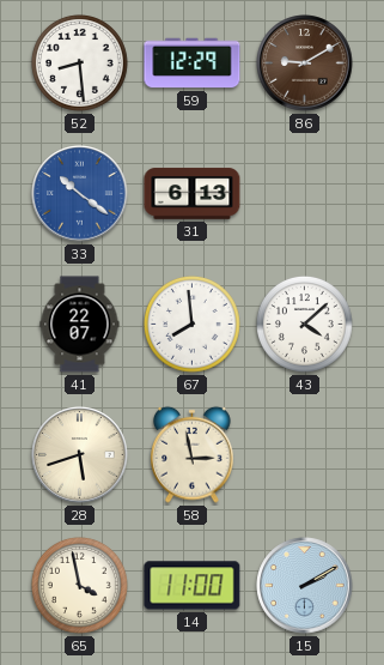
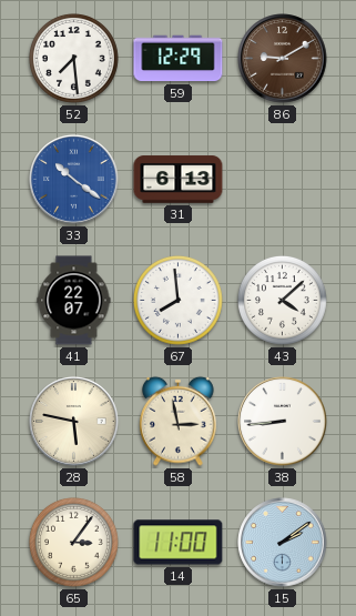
52: 8:29 -> 7:29
28: 5:42 -> 5:47
38: none -> 8:44
65: 3:58 -> 3:06
15: 2:10 -> 2:09
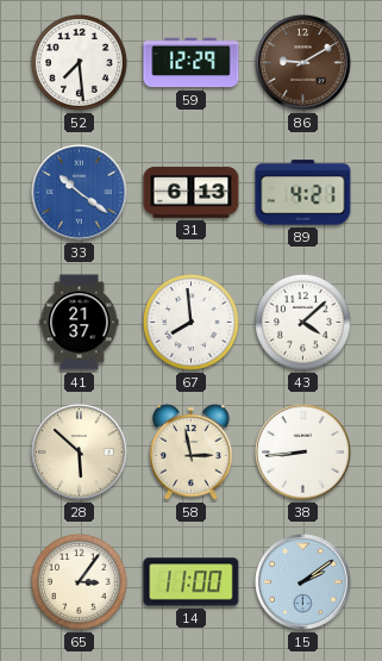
89: none -> 4:21
41: 22:07 -> 21:37
28: 5:47 -> 5:52
